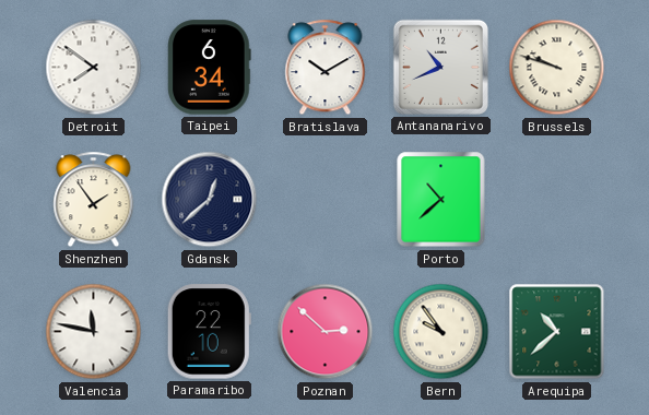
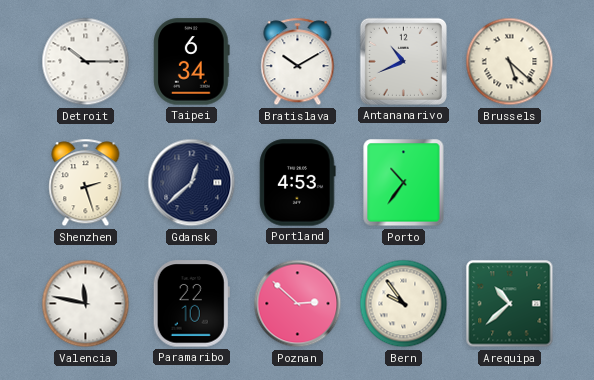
Detroit: 7:51 -> 10:15
Brussels: 9:48 -> 5:22
Shenzhen: 1:54 -> 2:27
Portland: none -> 4:53
Porto: 10:38 -> 10:36
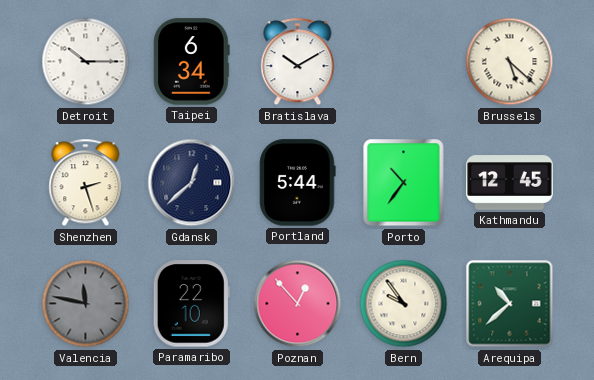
Antananarivo: 10:41 -> none
Portland: 4:53 -> 5:44
Kathmandu: none -> 12:45
Valencia dial: white -> grey
Poznan: 2:52 -> 12:53
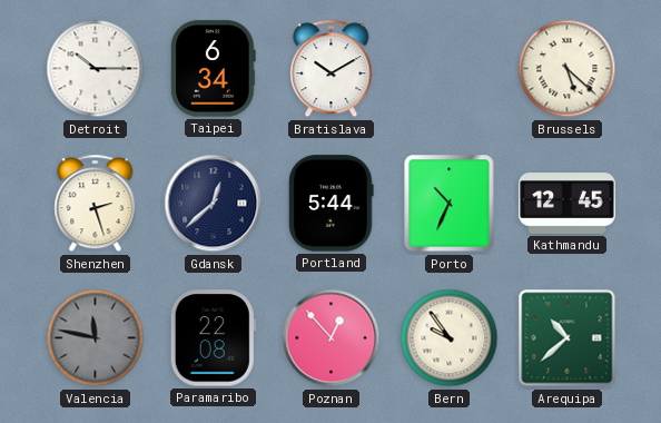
Porto: 10:36 -> 10:34
Paramaribo: 22:10 -> 22:08
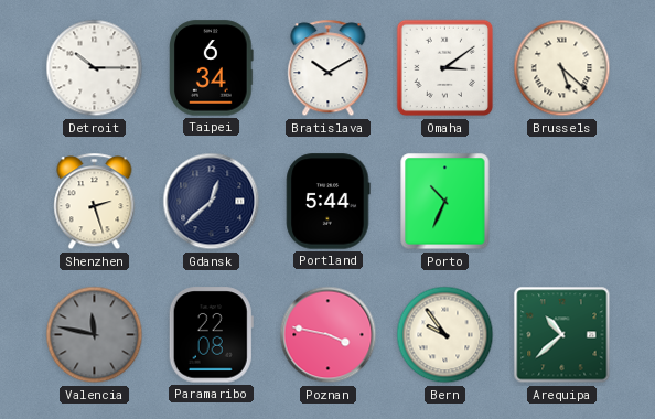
Omaha: none -> 3:09
Kathmandu: 12:45 -> none
Poznan: 12:53 -> 3:47
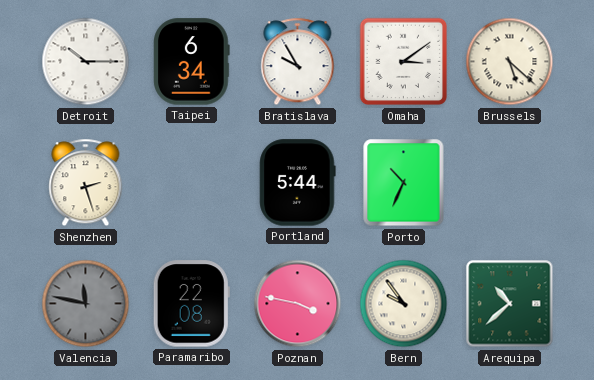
Bratislava: 10:10 -> 9:55
Gdansk: 12:38 -> none
